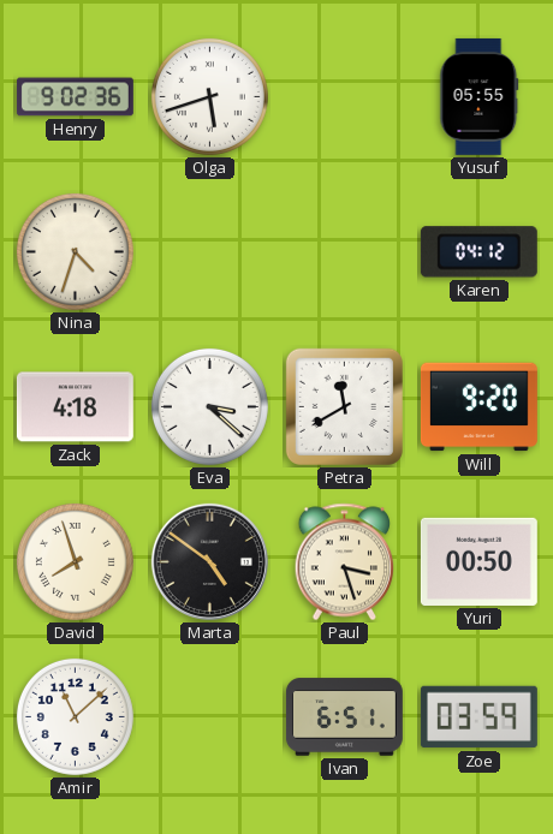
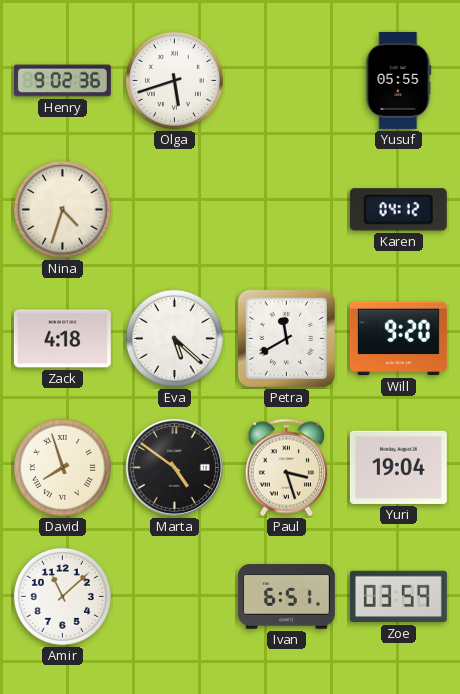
Eva: 3:22 -> 5:22
Yuri: 00:50 -> 19:04
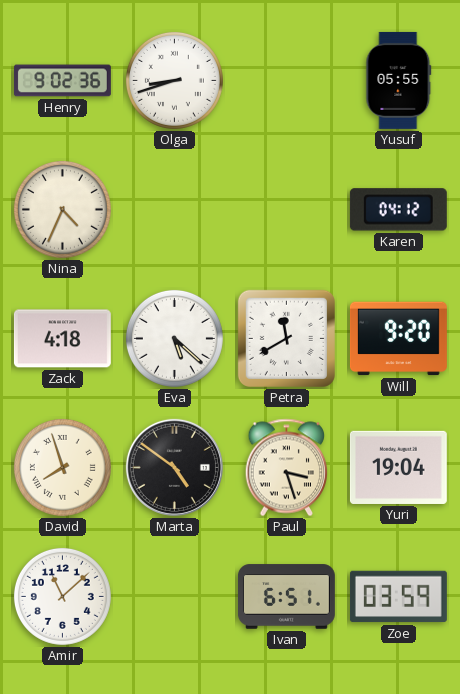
Olga: 5:42 -> 8:42
Nina: 4:33 -> 4:34
